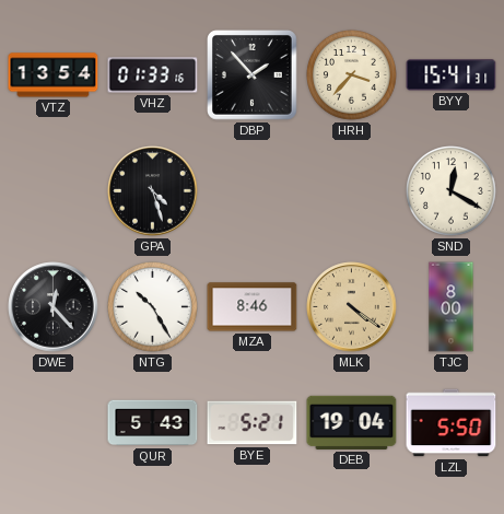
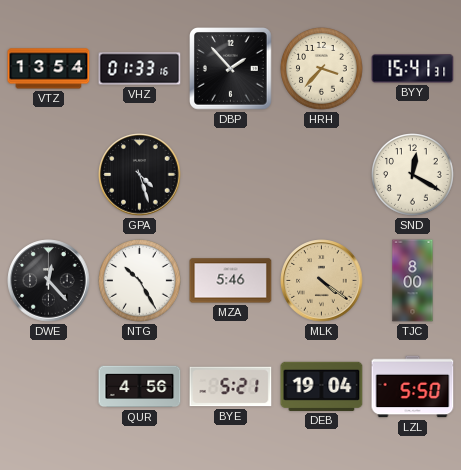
MZA: 8:46 -> 5:46
QUR: 5:43 -> 4:56
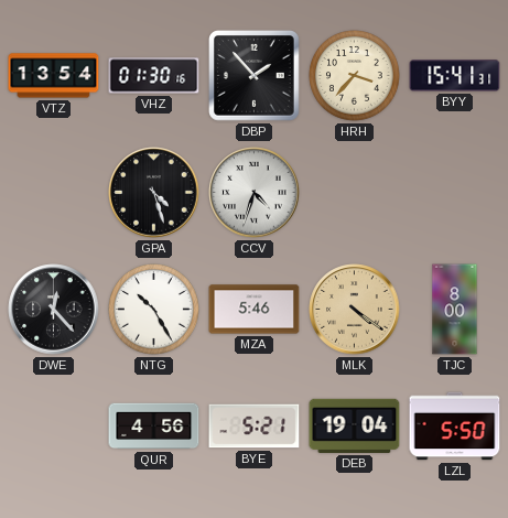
VHZ: 01:33 -> 01:30
CCV: none -> 4:33
SND: 12:20 -> none
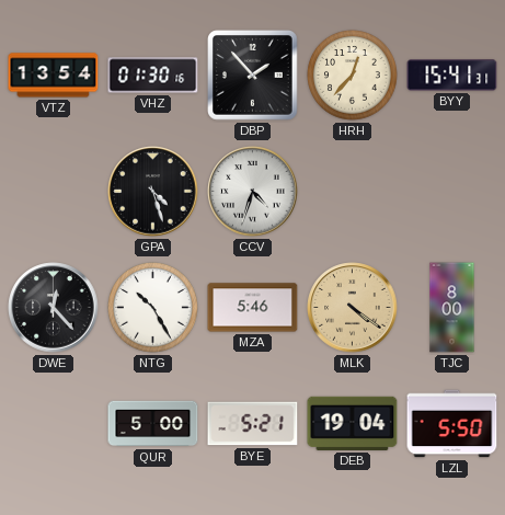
HRH: 3:37 -> 12:37
QUR: 4:56 -> 5:00
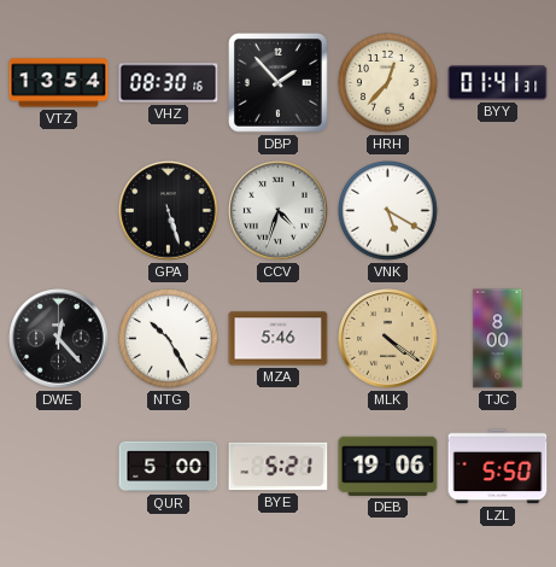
VHZ: 01:30 -> 08:30
BYY: 15:41 -> 01:41
GPA: 4:27 -> 5:27
VNK: none -> 5:20
DEB: 19:04 -> 19:06
